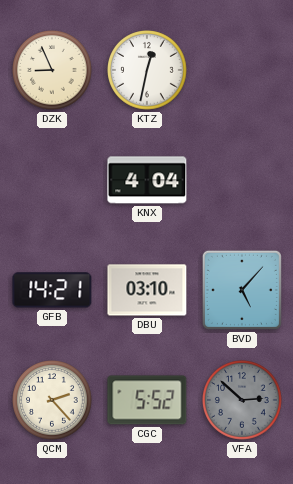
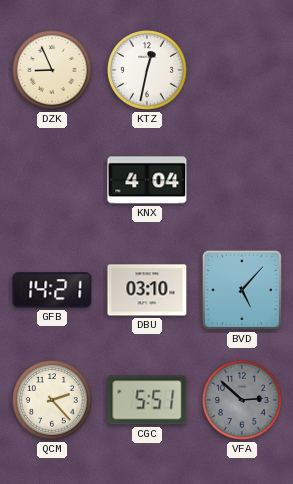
CGC: 5:52 -> 5:51
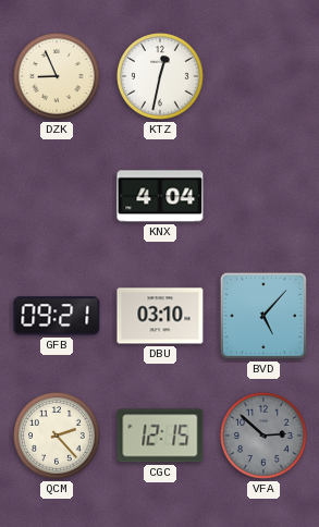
GFB: 14:21 -> 09:21
CGC: 5:51 -> 12:15
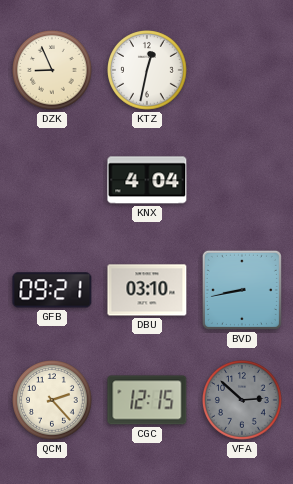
BVD: 5:07 -> 8:43
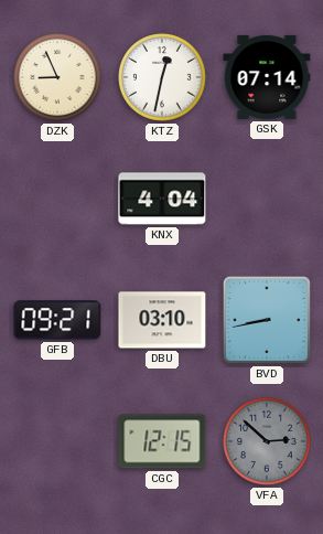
GSK: none -> 07:14
QCM: 2:23 -> none
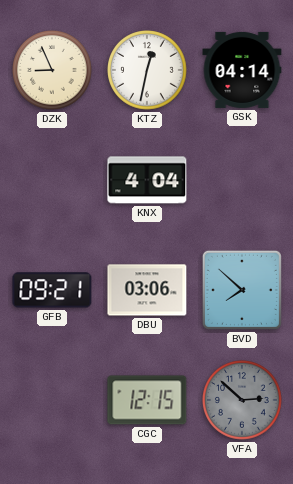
GSK: 07:14 -> 04:14
DBU: 03:10 -> 03:06
BVD: 8:43 -> 7:52
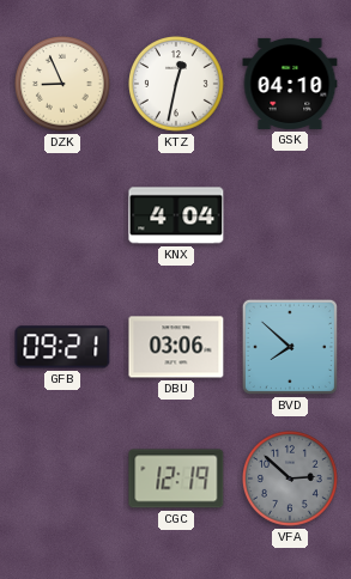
GSK: 04:14 -> 04:10
CGC: 12:15 -> 12:19
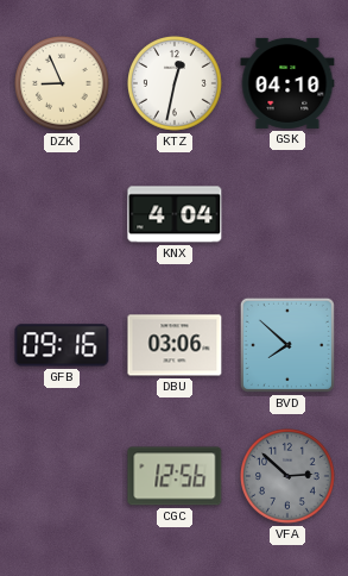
GFB: 09:21 -> 09:16
CGC: 12:19 -> 12:56
